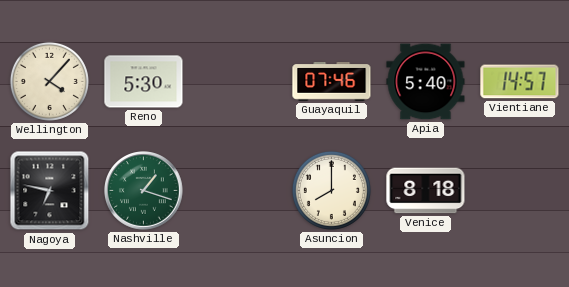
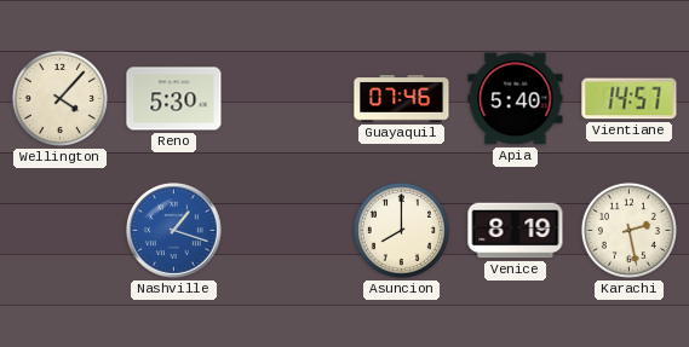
Nagoya: 6:47 -> none
Nashville dial: green -> blue
Venice: 8:18 -> 8:19
Karachi: none -> 2:28
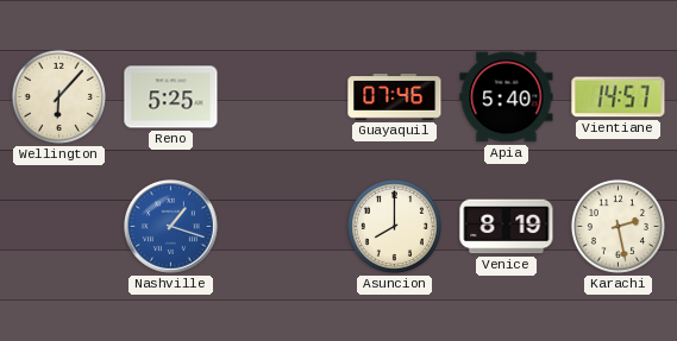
Wellington: 4:07 -> 6:07
Reno: 5:30 -> 5:25
